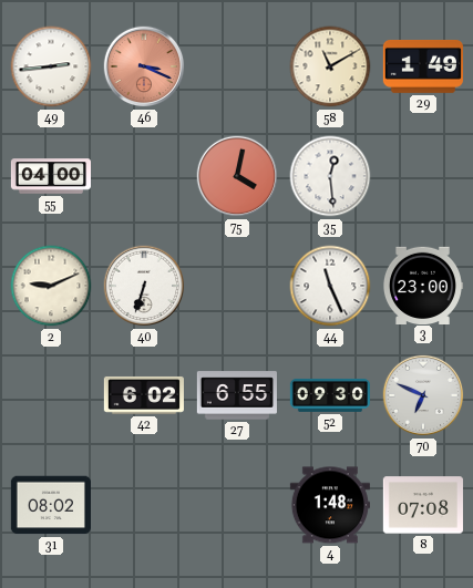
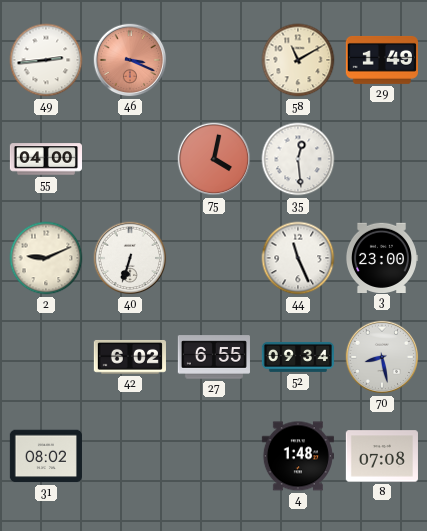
52: 09:30 -> 09:34
70: 6:49 -> 8:28
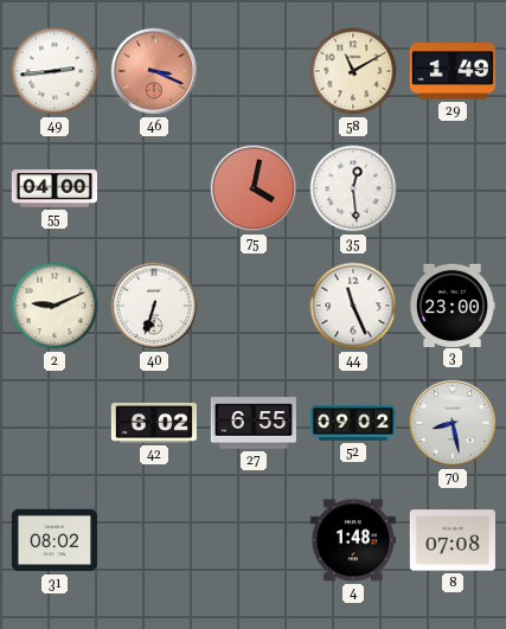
52: 09:34 -> 09:02
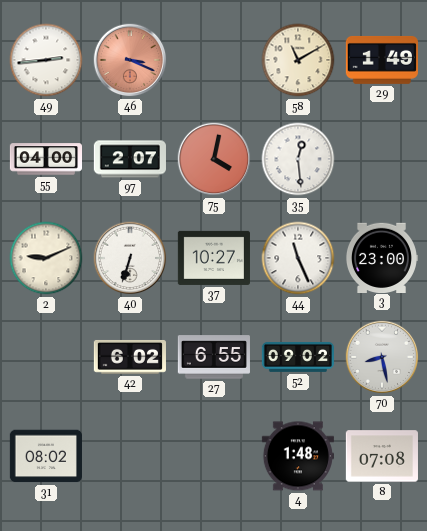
97: none -> 2:07
37: none -> 10:27
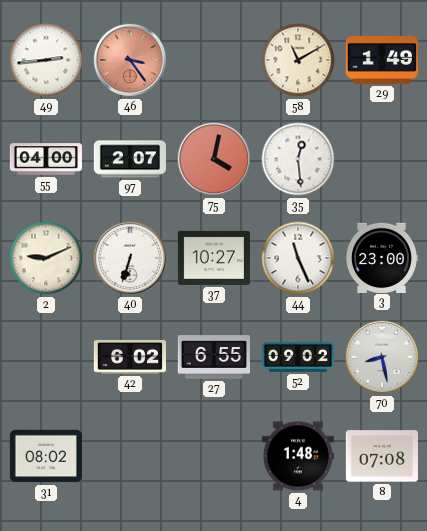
46: 3:19 -> 3:24
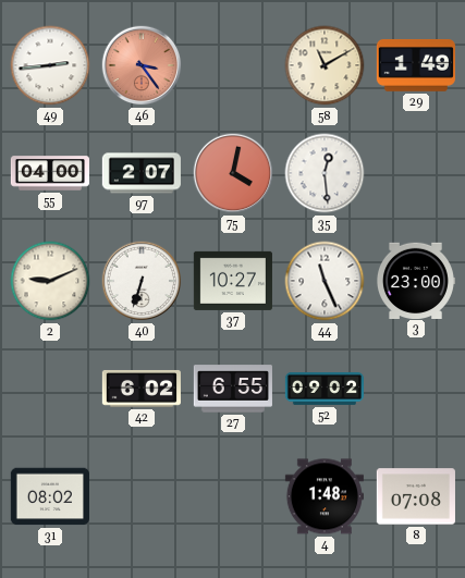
70: 8:28 -> none
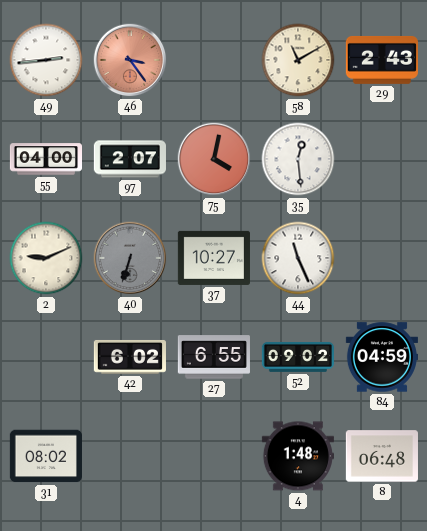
29: 1:49 -> 2:43
40 dial: white -> grey
3: 23:00 -> none
84: none -> 04:59
8: 07:08 -> 06:48
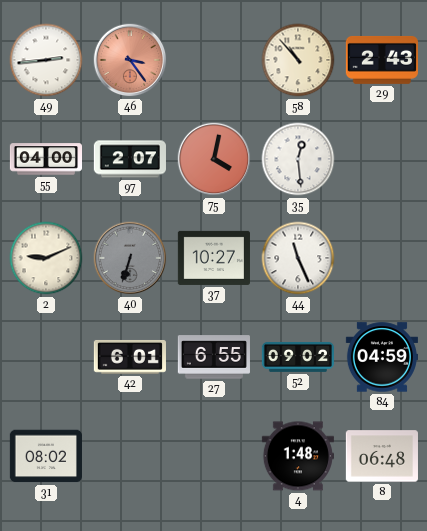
58: 11:10 -> 10:53
42: 6:02 -> 6:01
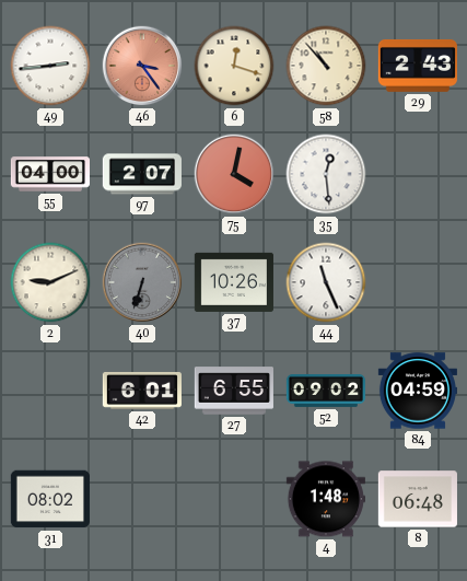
6: none -> 12:18
37: 10:27 -> 10:26
